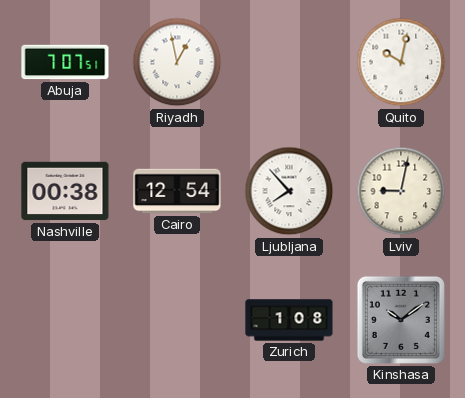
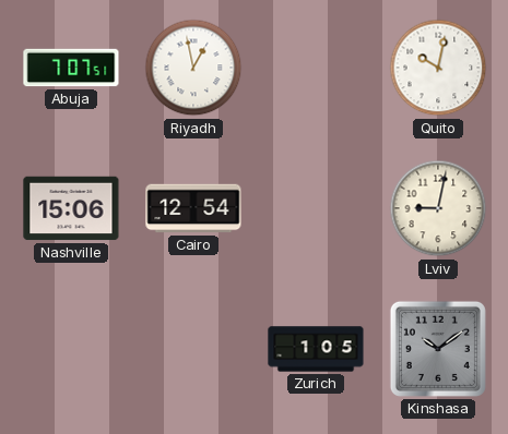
Nashville: 00:38 -> 15:06
Ljubljana: 7:53 -> none
Zurich: 1:08 -> 1:05
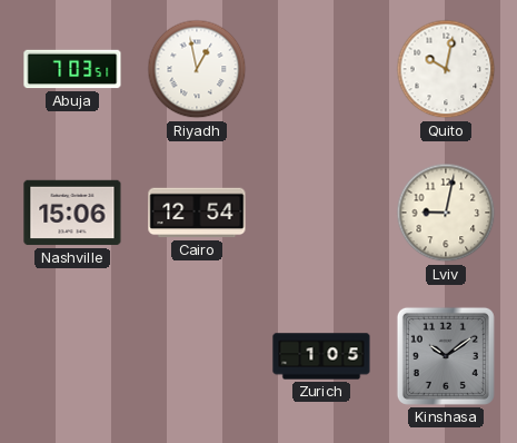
Abuja: 7:07 -> 7:03
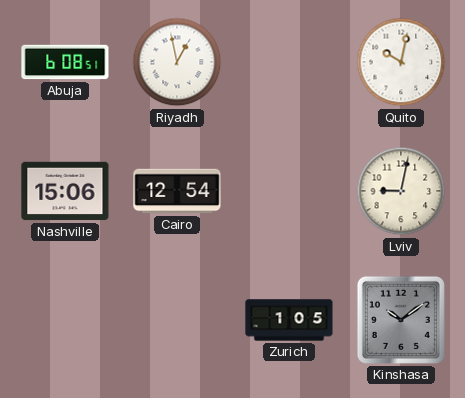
Abuja: 7:03 -> 6:08
